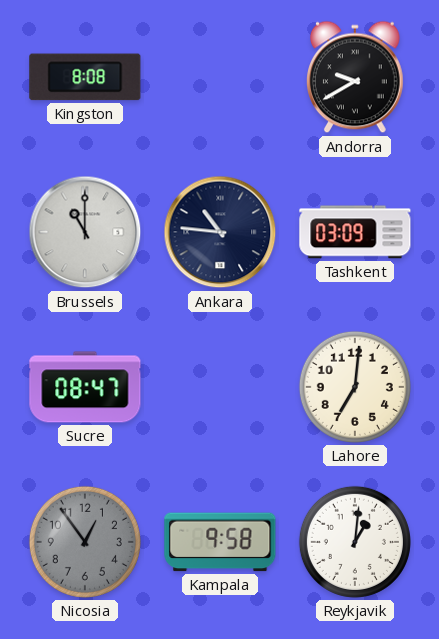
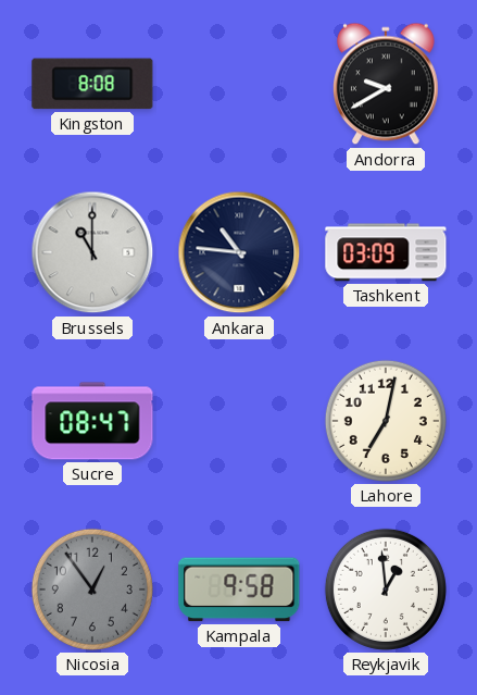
Lahore: 7:01 -> 7:02
Reykjavik: 1:01 -> 12:59
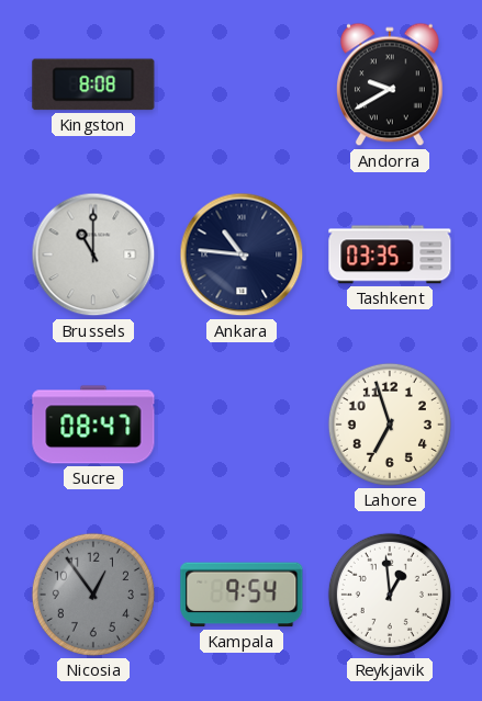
Tashkent: 03:09 -> 03:35
Lahore: 7:02 -> 6:57
Kampala: 9:58 -> 9:54
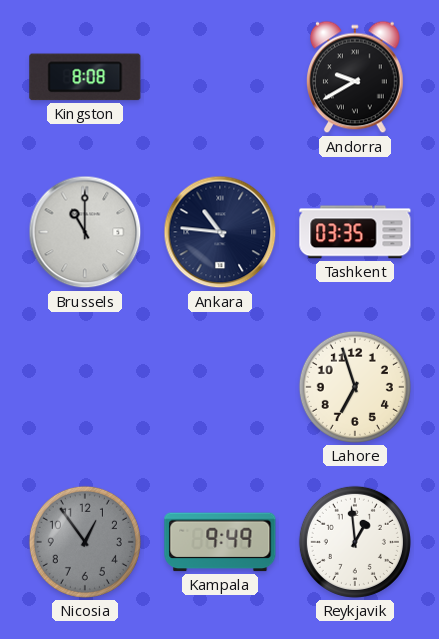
Sucre: 08:47 -> none
Kampala: 9:54 -> 9:49
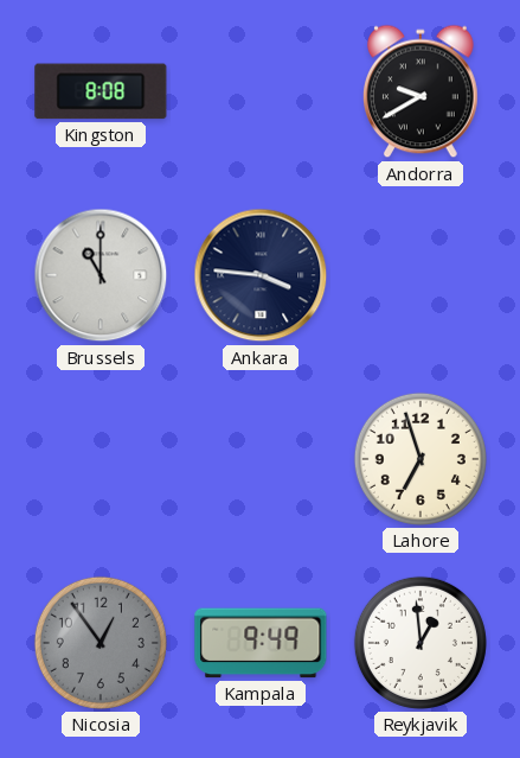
Ankara: 10:46 -> 3:46
Tashkent: 03:35 -> none
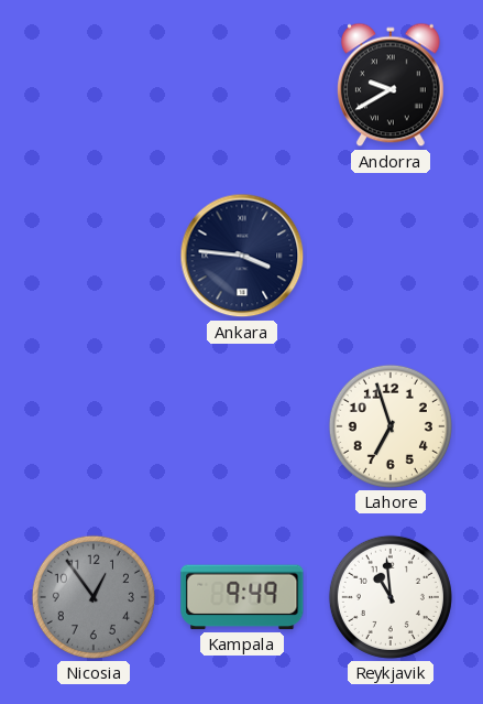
Kingston: 8:08 -> none
Brussels: 11:00 -> none
Reykjavik: 12:59 -> 10:59
